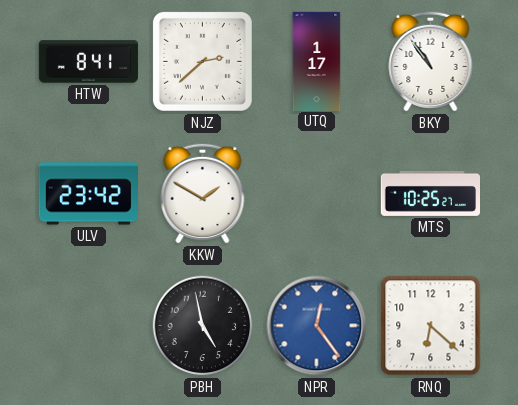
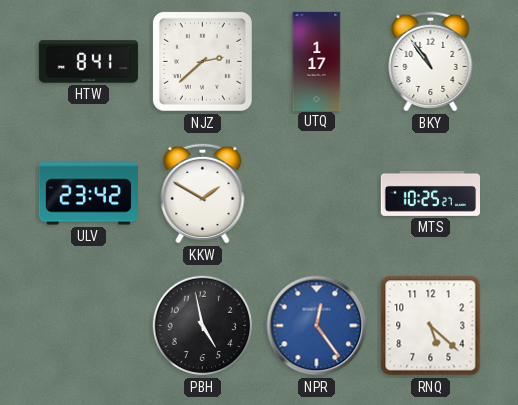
RNQ: 6:22 -> 5:22
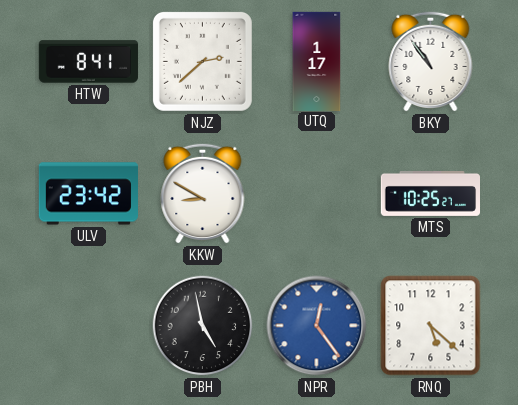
KKW: 1:50 -> 8:50
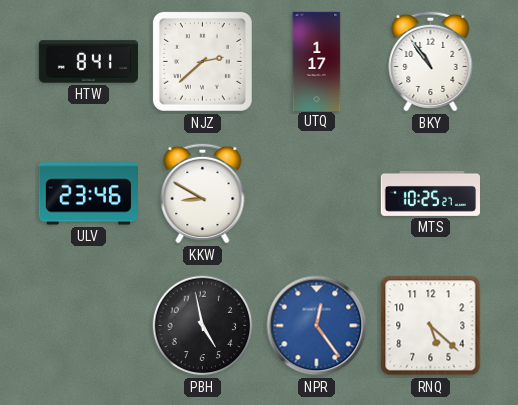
ULV: 23:42 -> 23:46
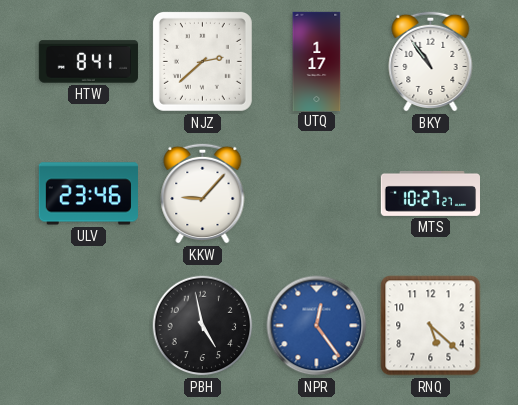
KKW: 8:50 -> 9:07
MTS: 10:25 -> 10:27
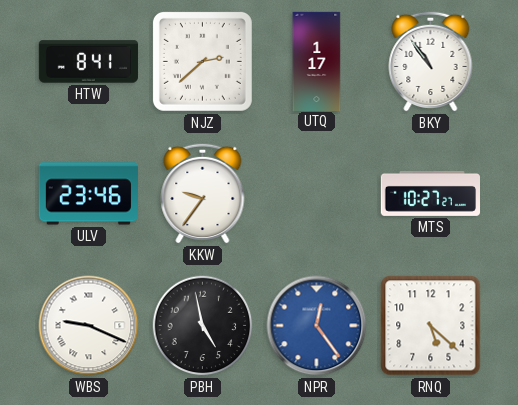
KKW: 9:07 -> 9:36
WBS: none -> 9:19
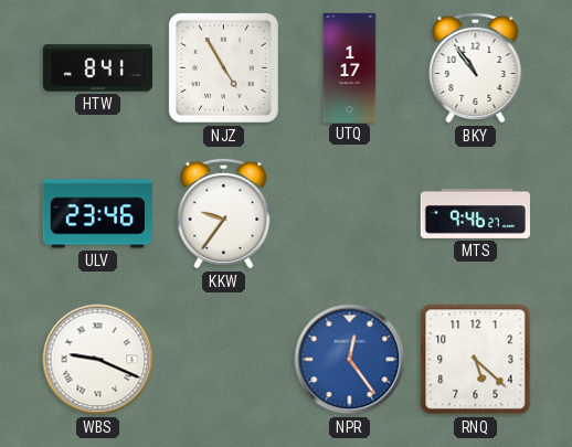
NJZ: 2:38 -> 4:55
MTS: 10:27 -> 9:46
PBH: 4:58 -> none
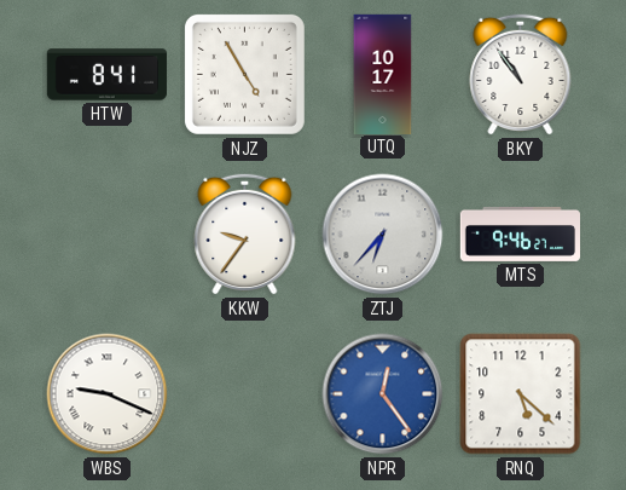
UTQ: 1:17 -> 10:17
ULV: 23:46 -> none
ZTJ: none -> 6:37
